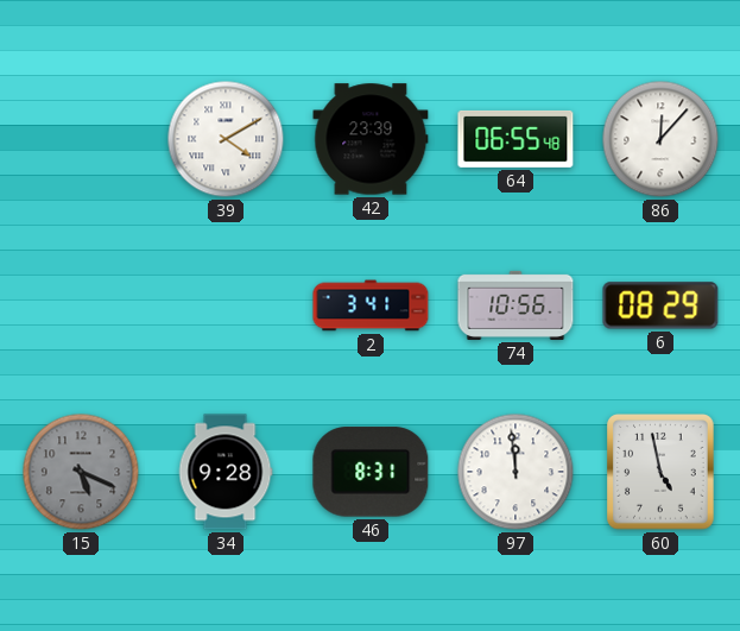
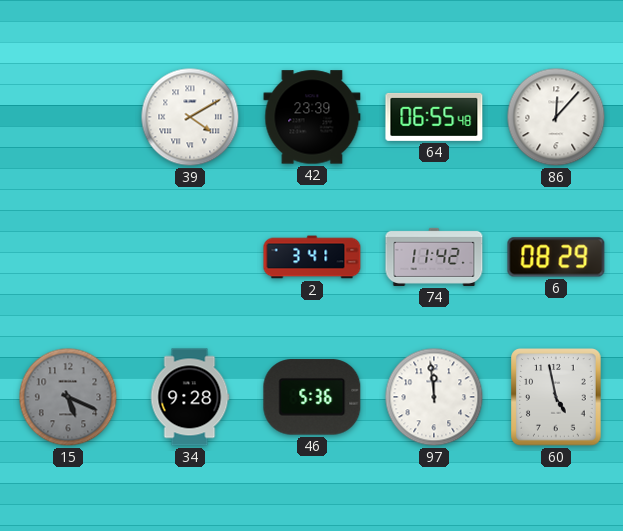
74: 10:56 -> 11:42
46: 8:31 -> 5:36
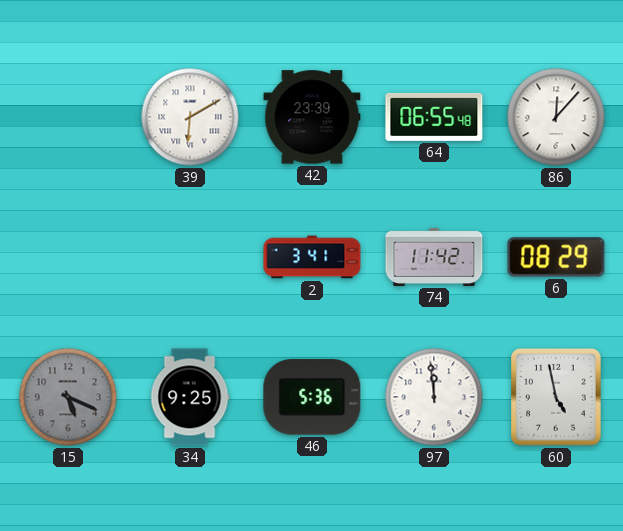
39: 4:10 -> 6:10
34: 9:28 -> 9:25
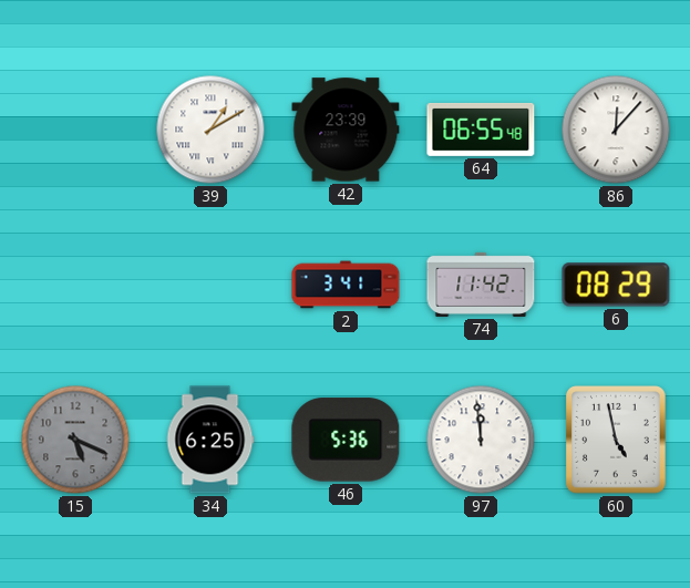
39: 6:10 -> 1:10
34: 9:25 -> 6:25
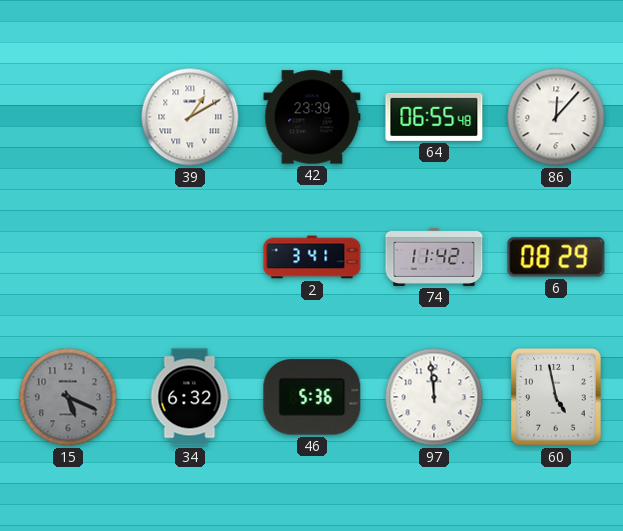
34: 6:25 -> 6:32
